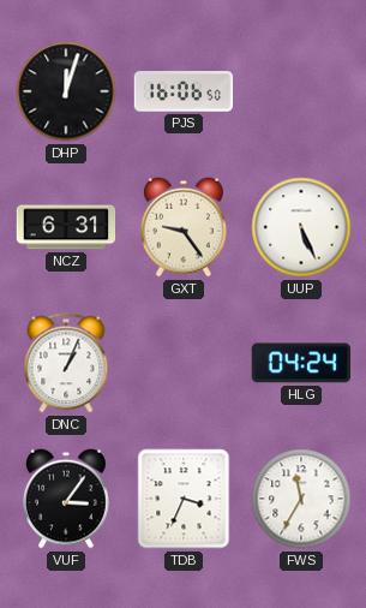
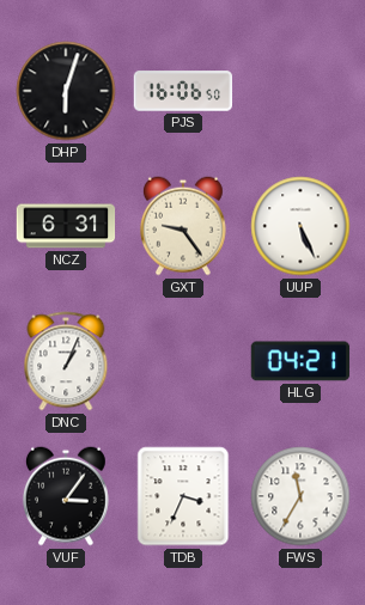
DHP: 12:03 -> 6:03
HLG: 04:24 -> 04:21
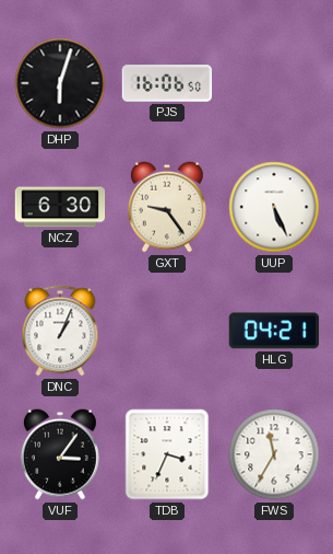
NCZ: 6:31 -> 6:30
